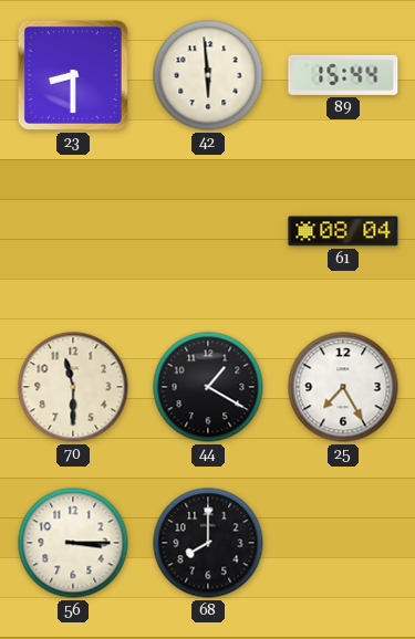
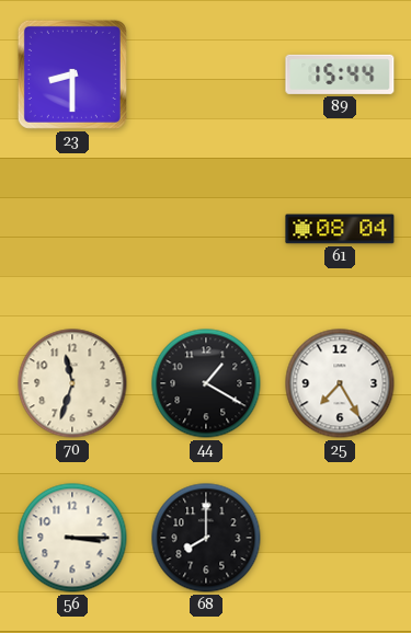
42: 5:59 -> none
70: 11:30 -> 11:33
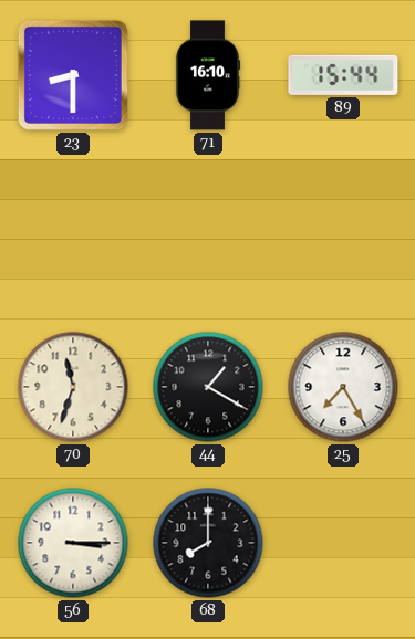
71: none -> 16:10
61: 08:04 -> none
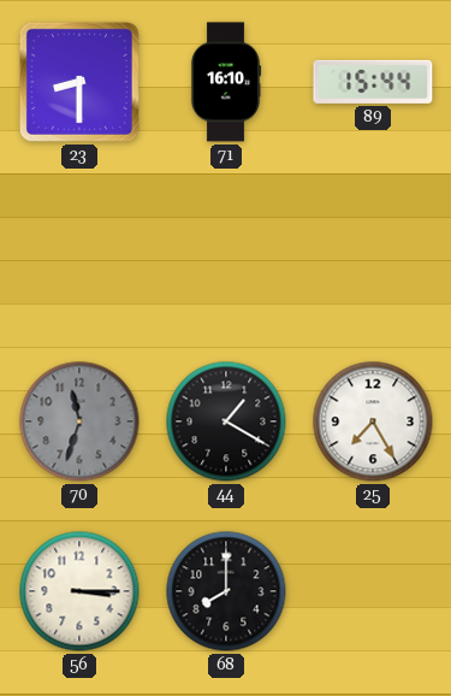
70 dial: cream -> grey
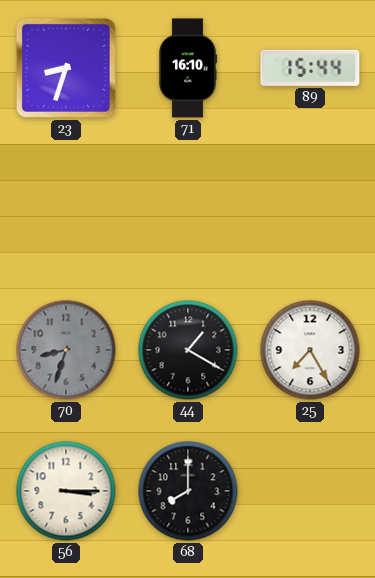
23: 8:30 -> 8:33
70: 11:33 -> 8:33
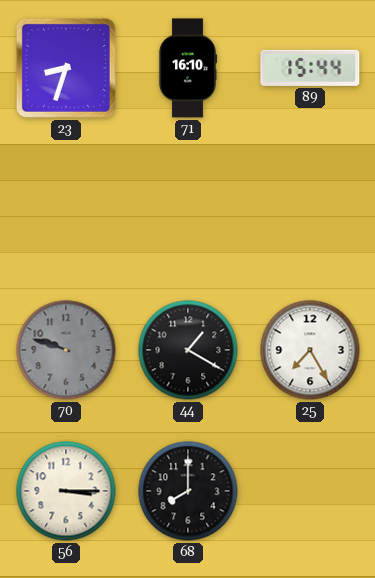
70: 8:33 -> 9:48
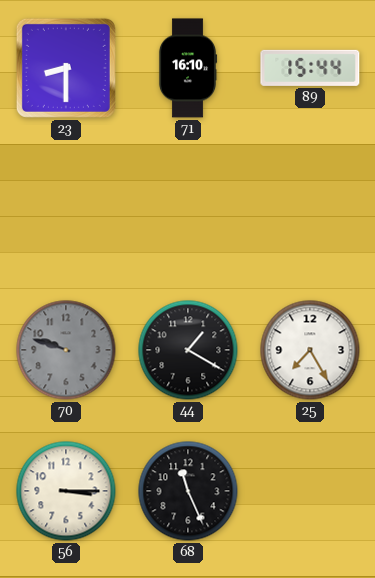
23: 8:33 -> 8:30
68: 8:00 -> 11:26
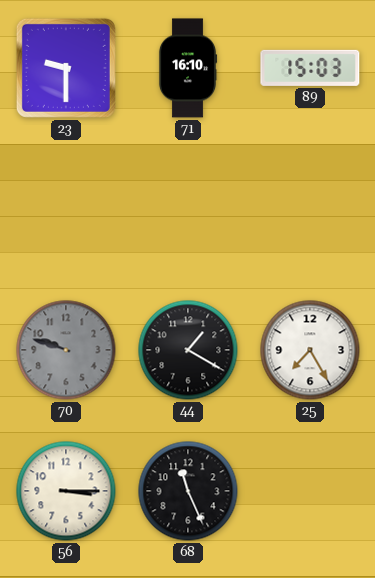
23: 8:30 -> 9:30
89: 15:44 -> 15:03
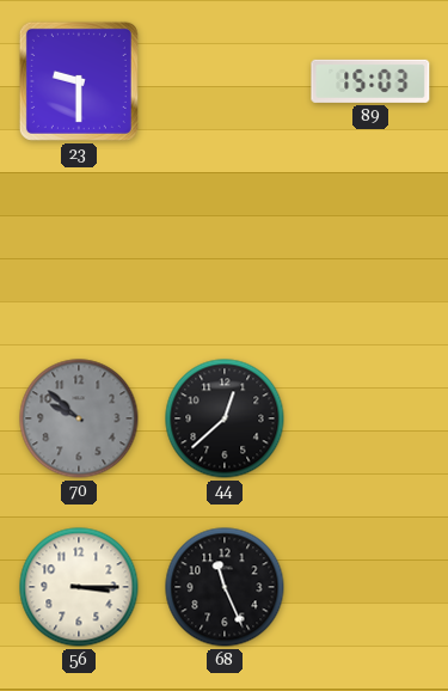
71: 16:10 -> none
70: 9:48 -> 9:52
44: 1:20 -> 12:38
25: 7:25 -> none
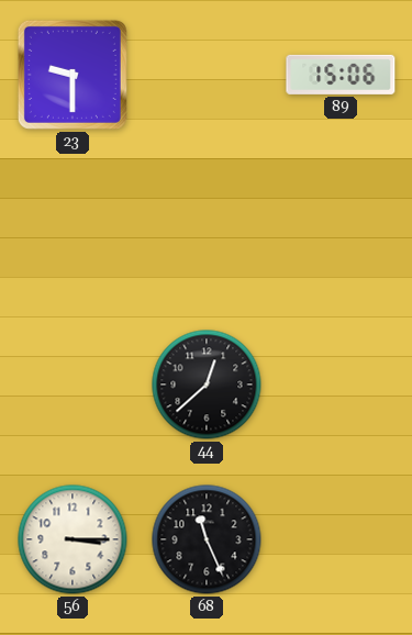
89: 15:03 -> 15:06
70: 9:52 -> none
